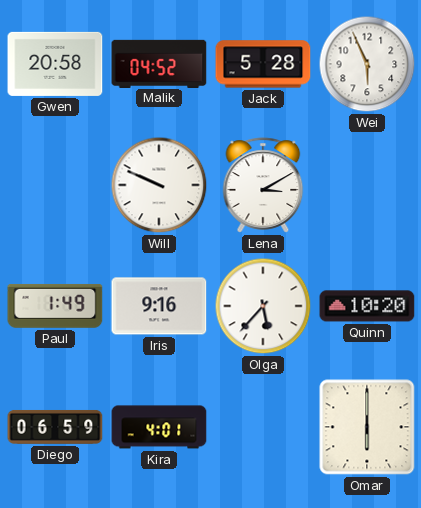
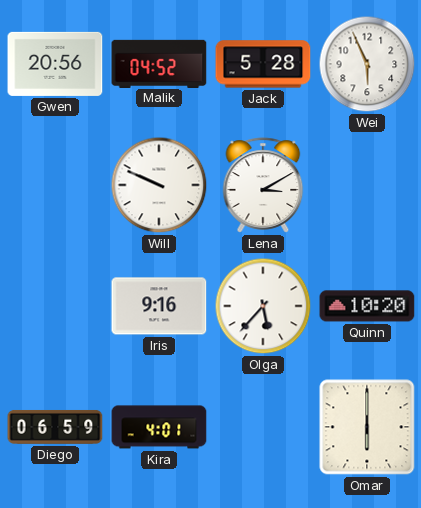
Gwen: 20:58 -> 20:56
Paul: 1:49 -> none
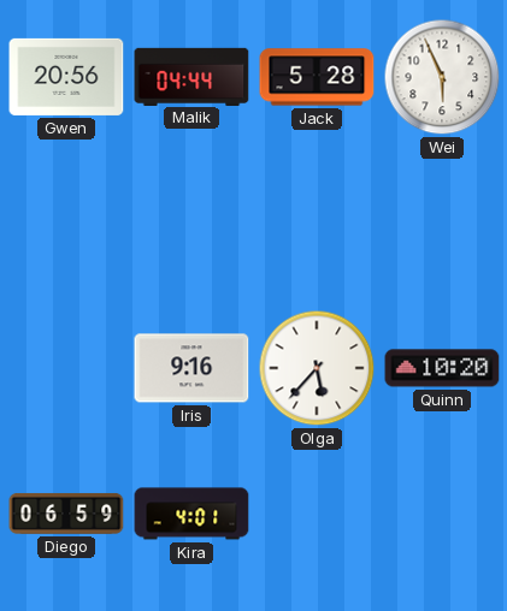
Malik: 04:52 -> 04:44
Will: 9:49 -> none
Lena: 3:10 -> none
Omar: 6:00 -> none
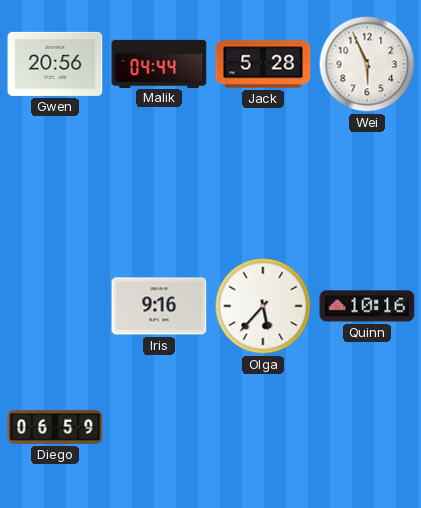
Quinn: 10:20 -> 10:16
Kira: 4:01 -> none
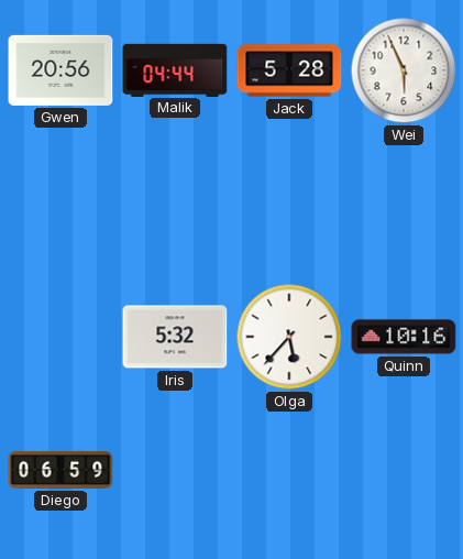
Iris: 9:16 -> 5:32
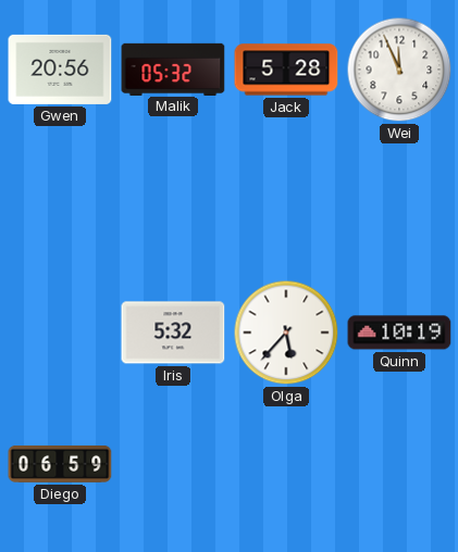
Malik: 04:44 -> 05:32
Wei: 5:56 -> 11:56
Quinn: 10:16 -> 10:19
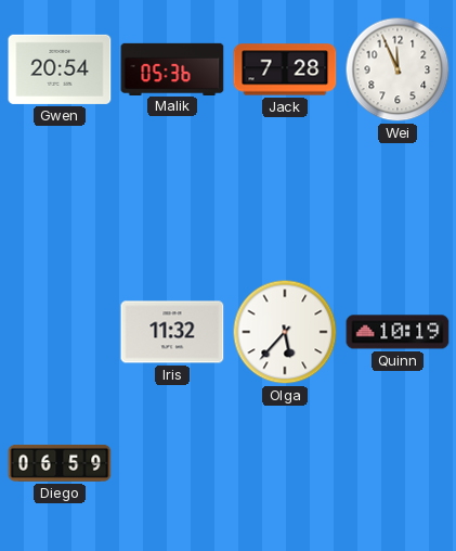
Gwen: 20:56 -> 20:54
Malik: 05:32 -> 05:36
Jack: 5:28 -> 7:28
Iris: 5:32 -> 11:32
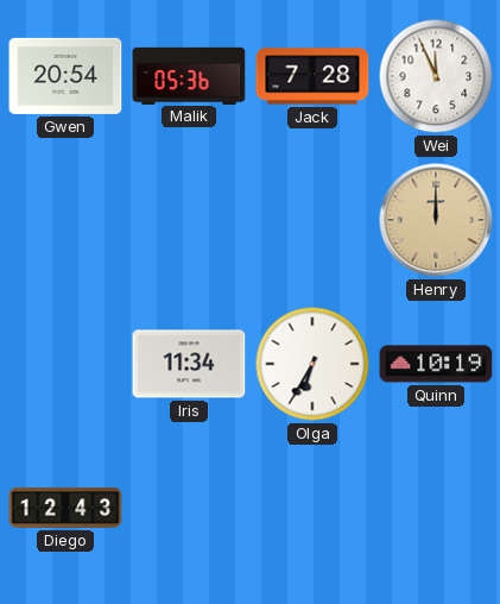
Henry: none -> 12:00
Iris: 11:32 -> 11:34
Olga: 5:37 -> 6:35
Diego: 06:59 -> 12:43
